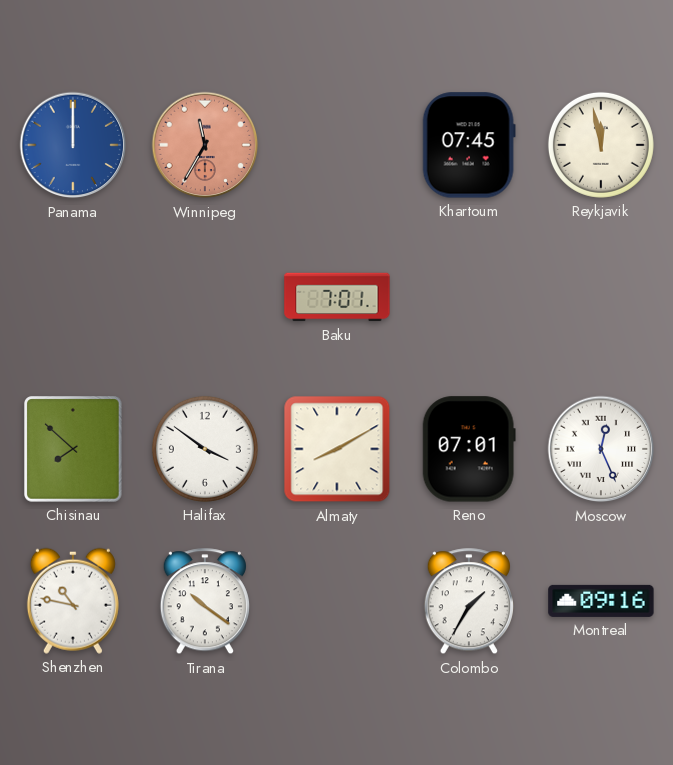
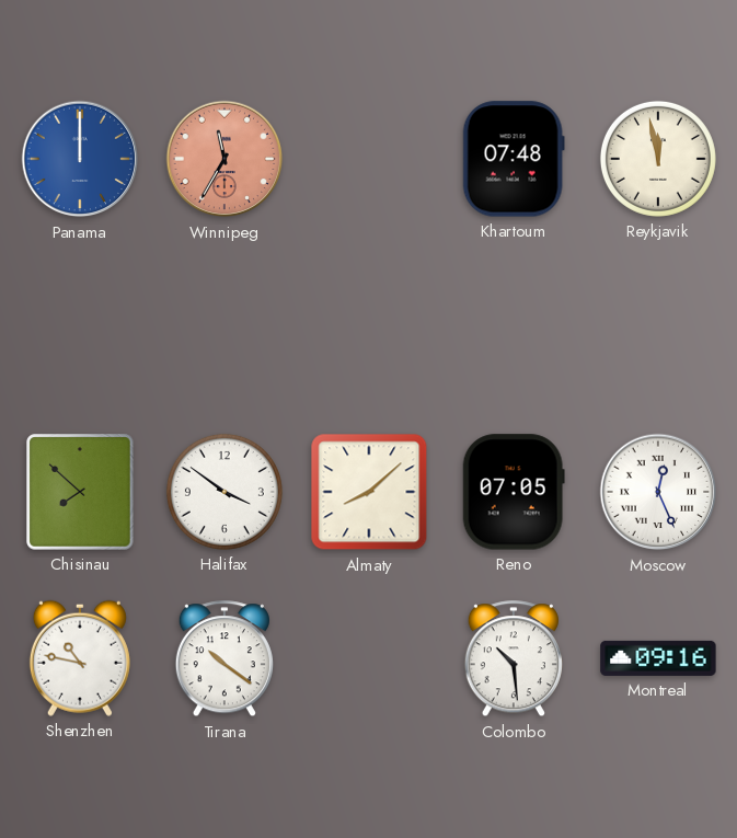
Khartoum: 07:45 -> 07:48
Baku: 7:01 -> none
Almaty: 8:10 -> 8:08
Reno: 07:01 -> 07:05
Colombo: 1:35 -> 10:29
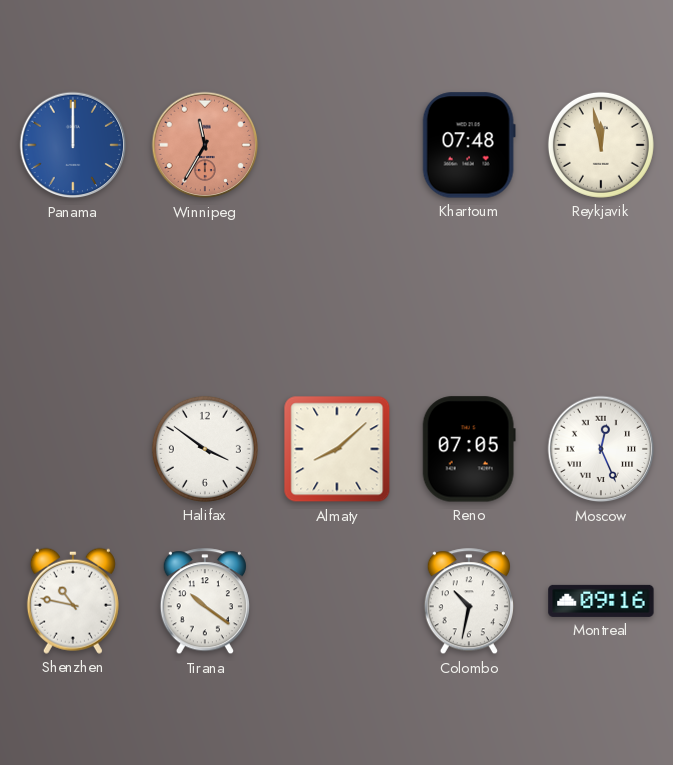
Chisinau: 7:52 -> none
Colombo: 10:29 -> 10:32
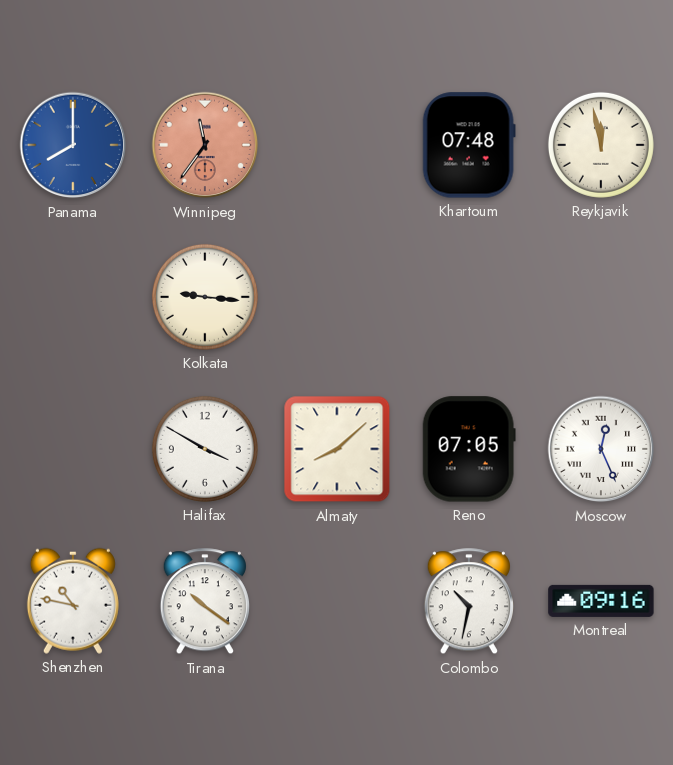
Panama: 12:00 -> 8:00
Winnipeg: 11:35 -> 11:36
Kolkata: none -> 9:16
Halifax: 3:51 -> 3:50
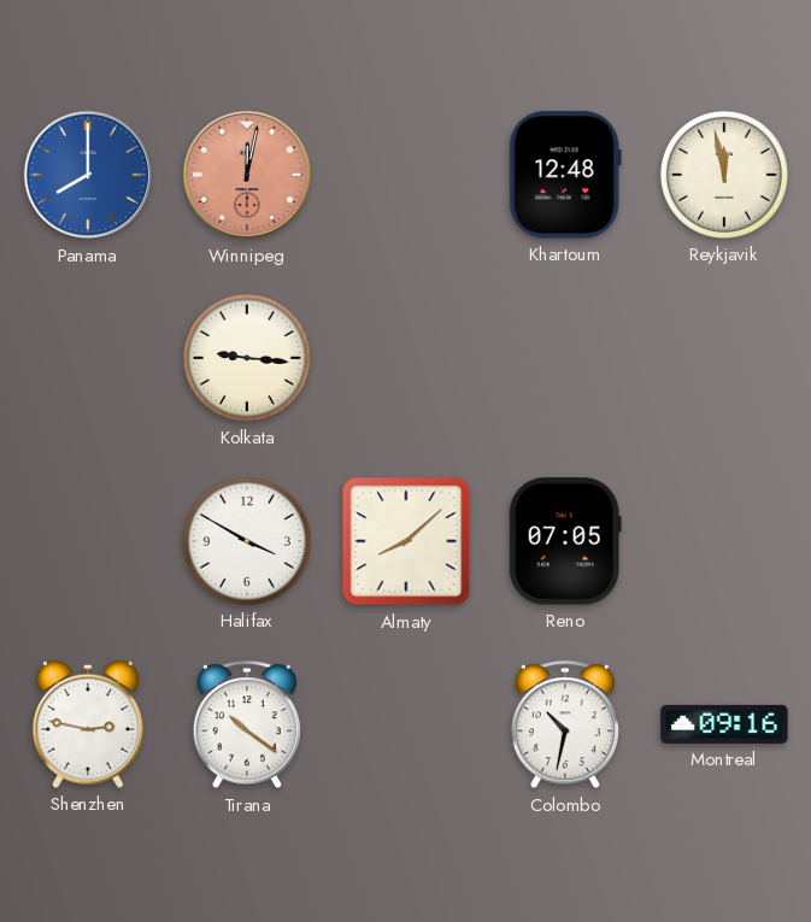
Winnipeg: 11:36 -> 12:02
Khartoum: 07:48 -> 12:48
Moscow: 12:26 -> none
Shenzhen: 10:47 -> 2:47
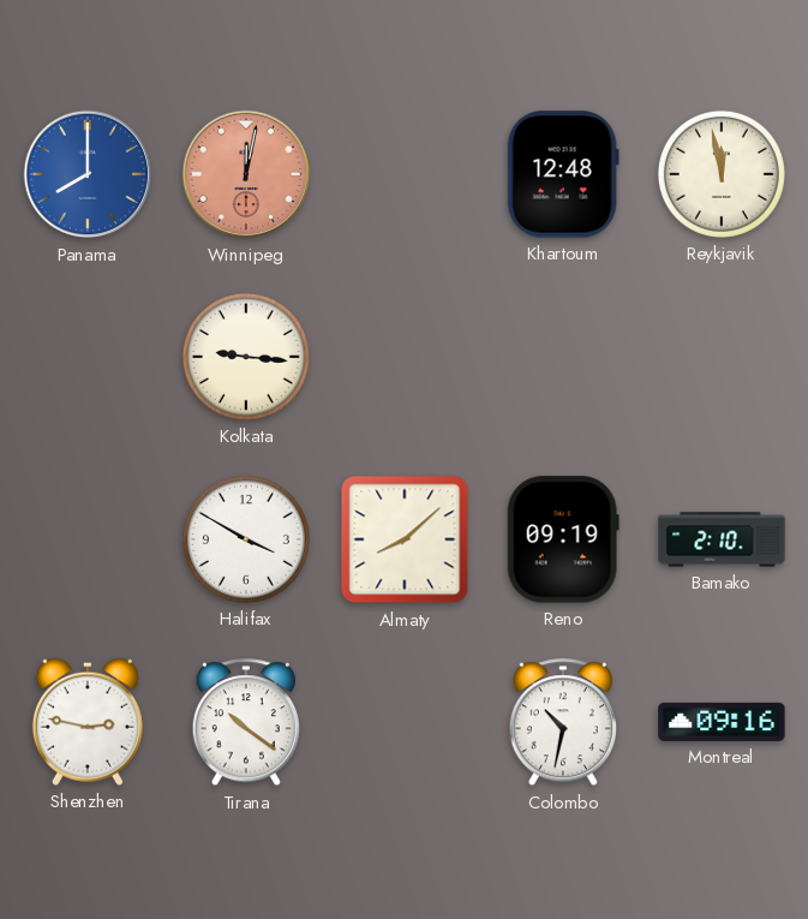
Reno: 07:05 -> 09:19
Bamako: none -> 2:10
